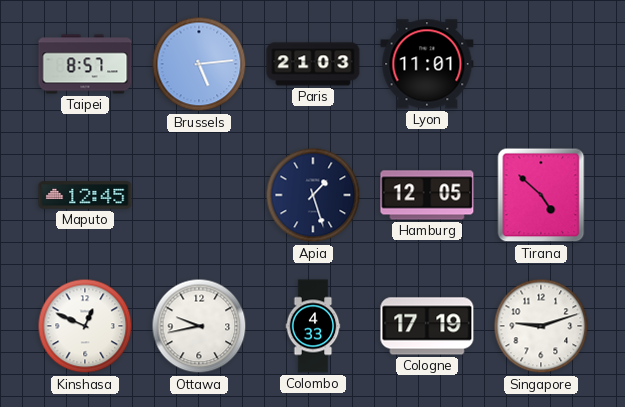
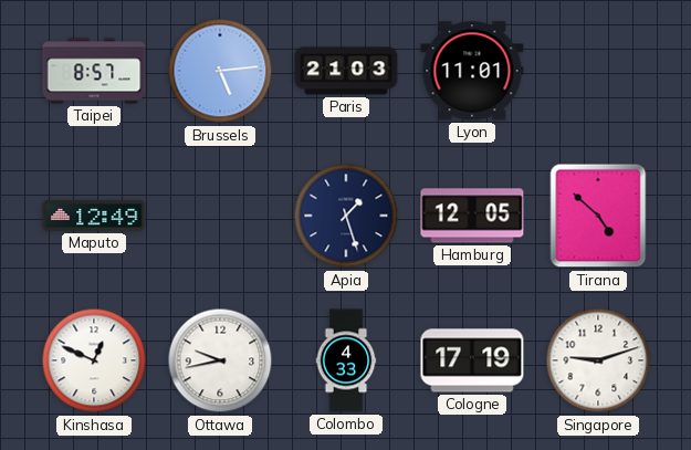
Maputo: 12:45 -> 12:49
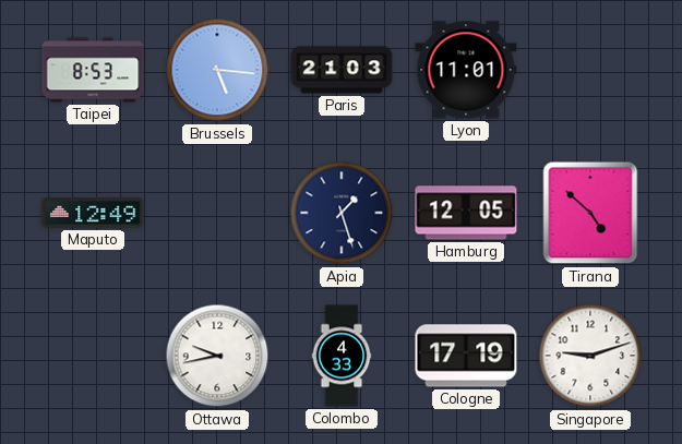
Taipei: 8:57 -> 8:53
Brussels: 5:14 -> 5:16
Kinshasa: 12:49 -> none
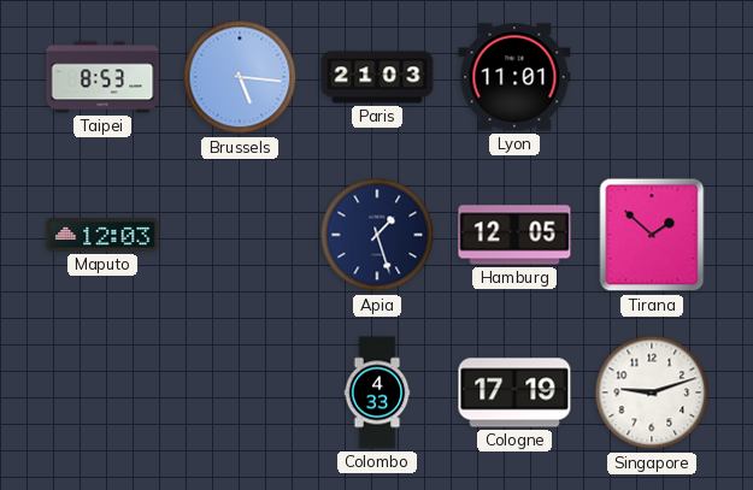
Maputo: 12:49 -> 12:03
Tirana: 4:52 -> 1:52
Ottawa: 9:43 -> none
